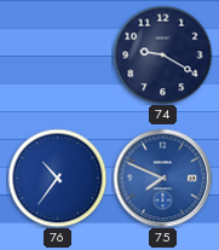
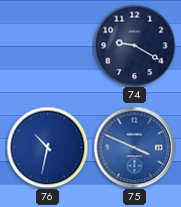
76: 10:36 -> 10:32
75: 7:49 -> 3:49
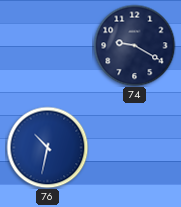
75: 3:49 -> none
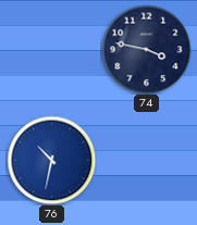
74: 9:20 -> 3:47
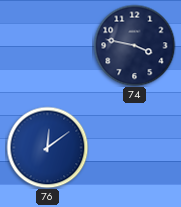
76: 10:32 -> 12:09
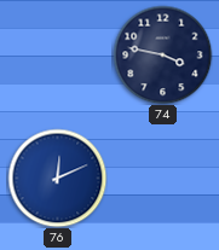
76: 12:09 -> 12:11
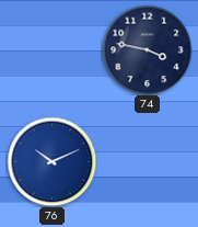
76: 12:11 -> 10:11
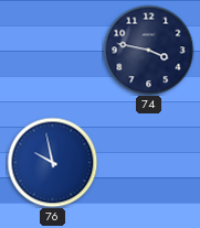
76: 10:11 -> 9:58
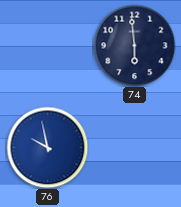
74: 3:47 -> 5:59
